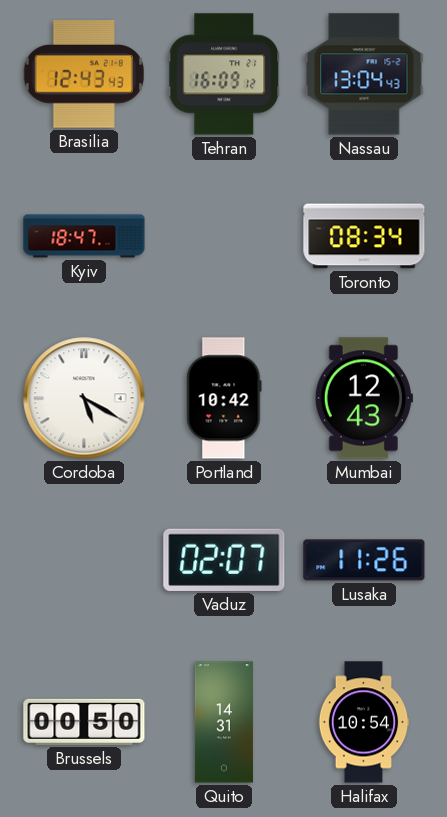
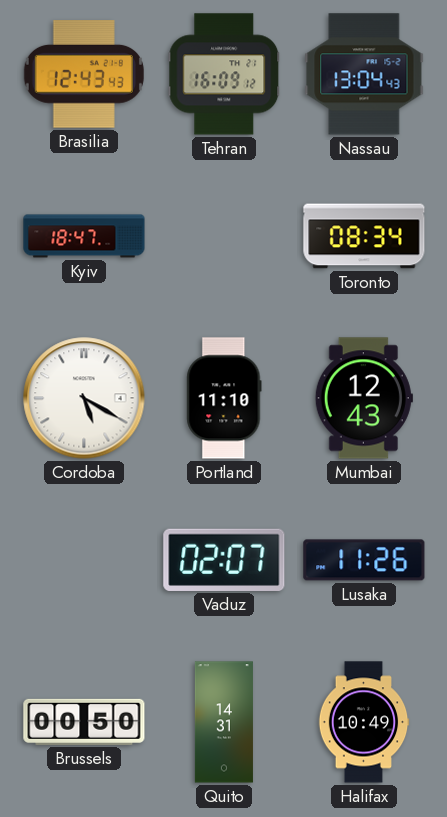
Portland: 10:42 -> 11:10
Halifax: 10:54 -> 10:49
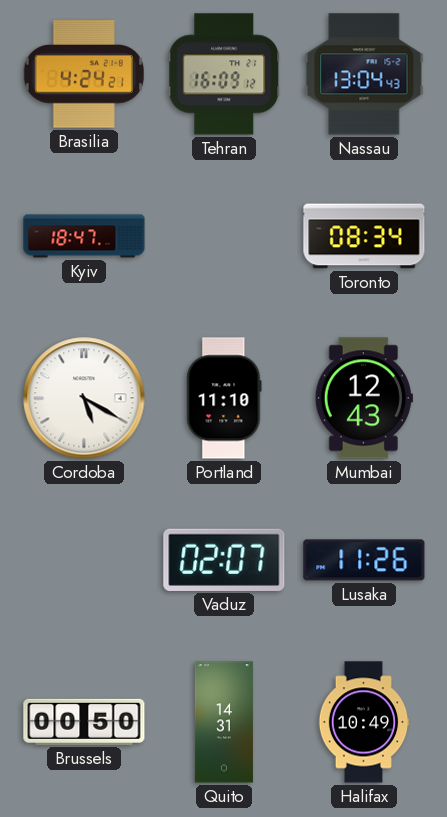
Brasilia: 12:43 -> 4:24
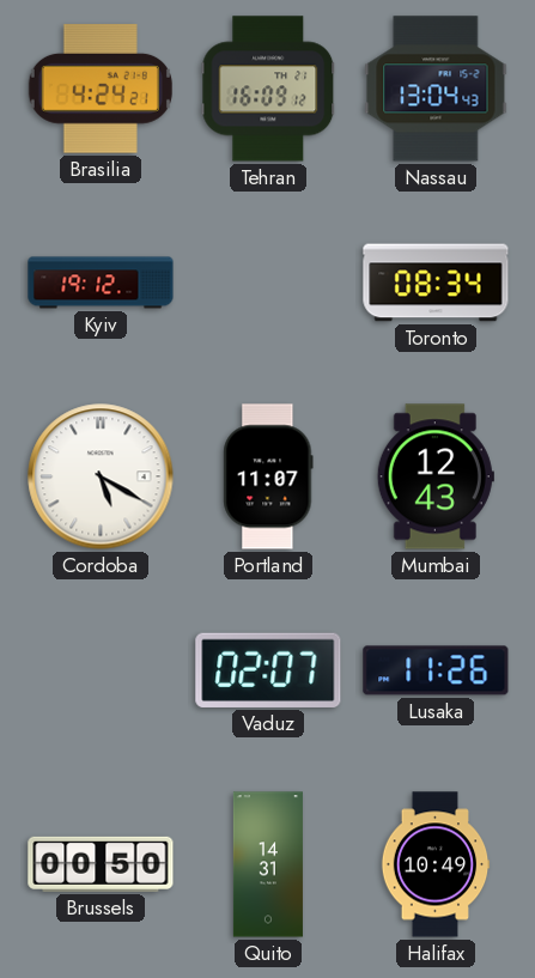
Kyiv: 18:47 -> 19:12
Portland: 11:10 -> 11:07
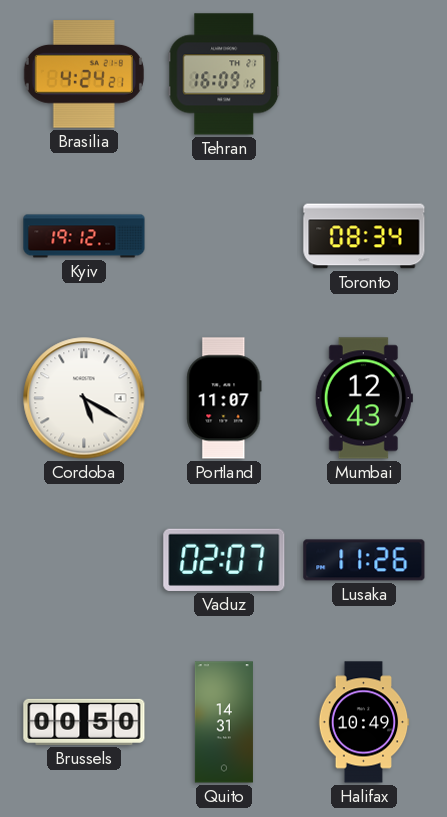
Nassau: 13:04 -> none
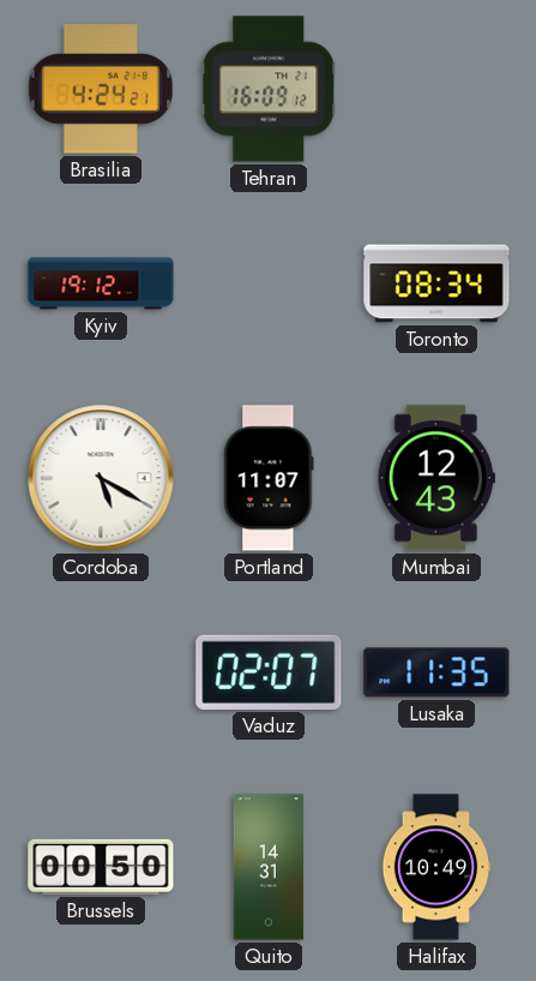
Lusaka: 11:26 -> 11:35
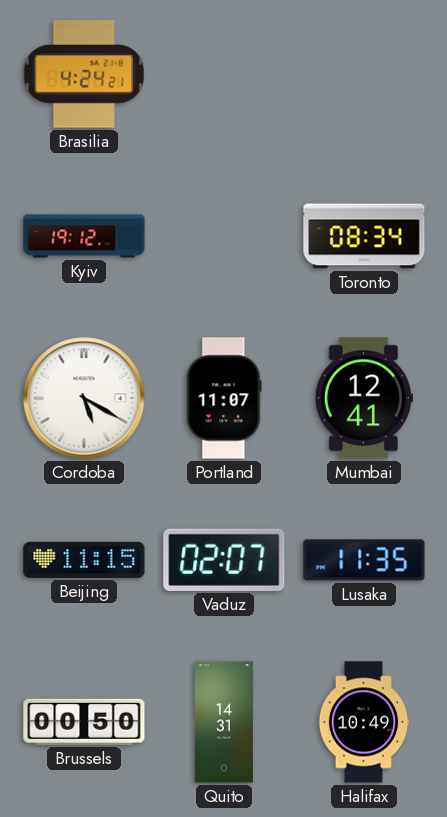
Tehran: 16:09 -> none
Mumbai: 12:43 -> 12:41
Beijing: none -> 11:15
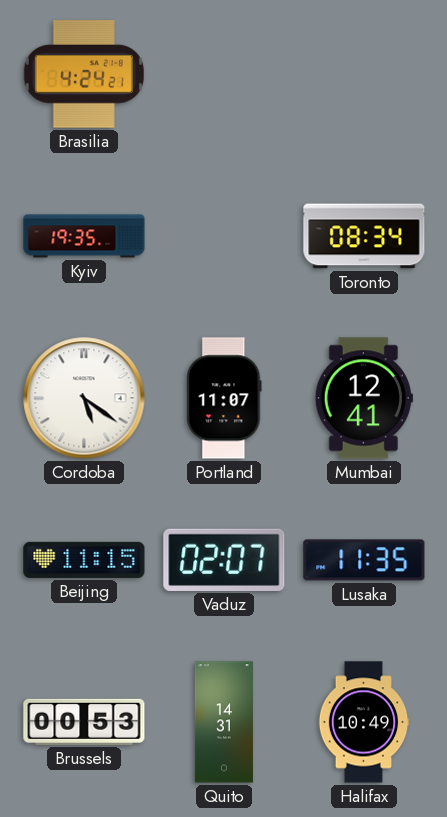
Kyiv: 19:12 -> 19:35
Cordoba: 5:20 -> 5:21
Brussels: 00:50 -> 00:53
